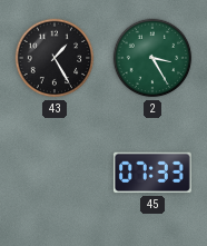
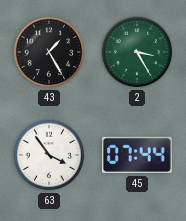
63: none -> 3:54
45: 07:33 -> 07:44
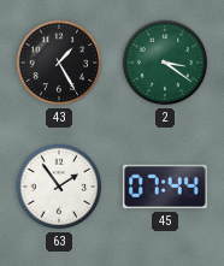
2: 3:25 -> 3:21
63: 3:54 -> 1:54
